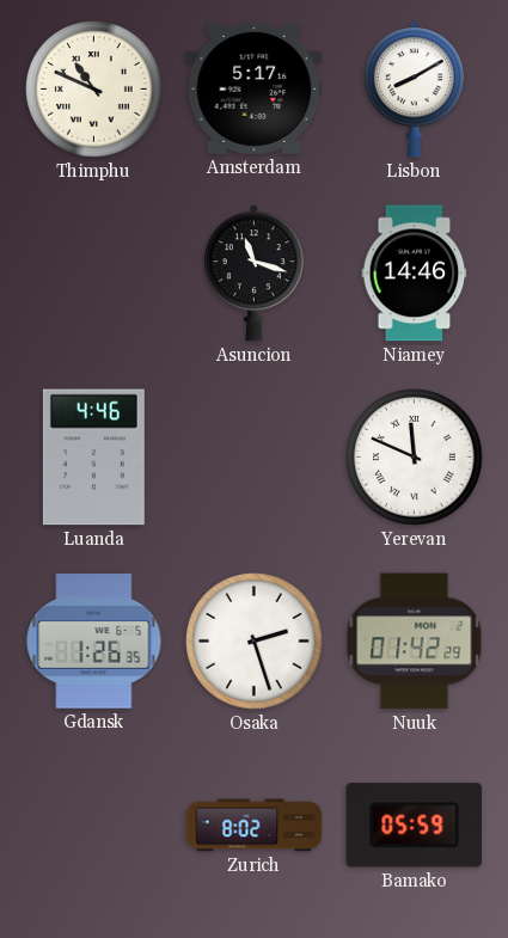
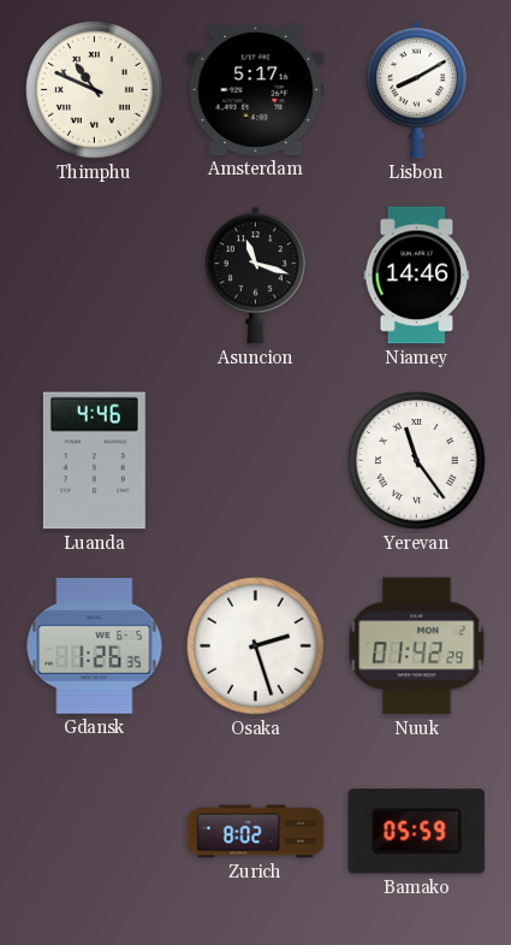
Yerevan: 11:49 -> 11:24
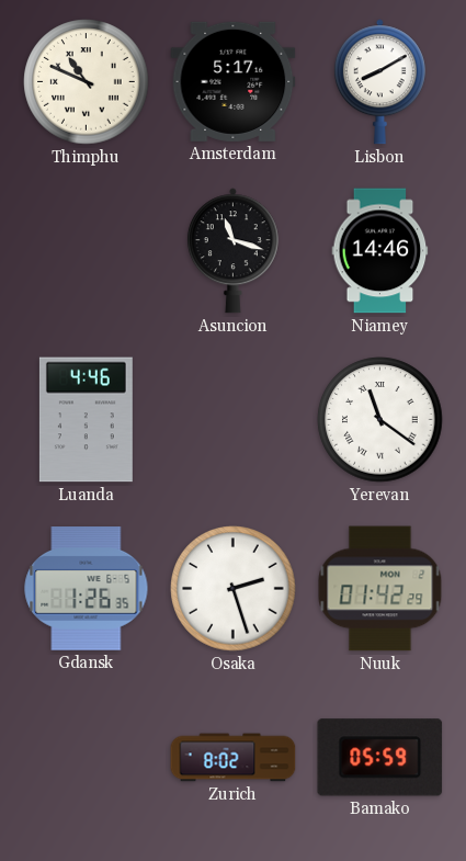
Yerevan: 11:24 -> 11:21
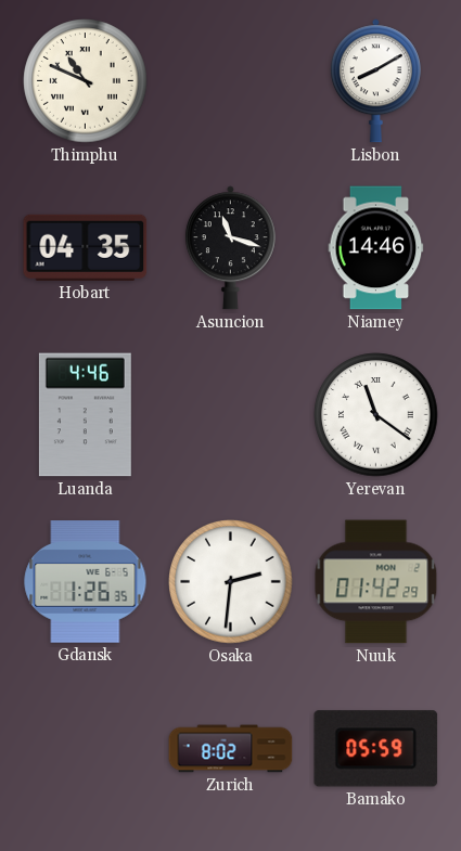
Amsterdam: 5:17 -> none
Hobart: none -> 04:35
Osaka: 2:27 -> 2:31
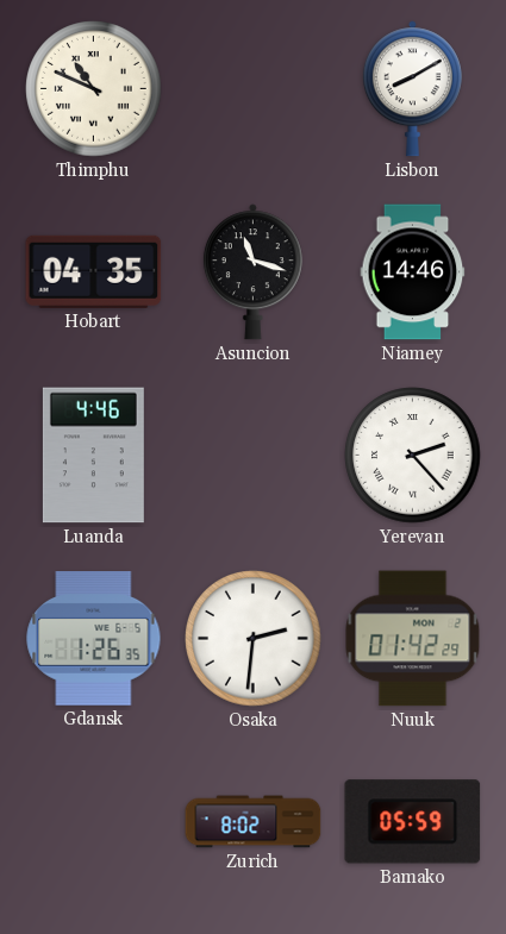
Yerevan: 11:21 -> 2:23
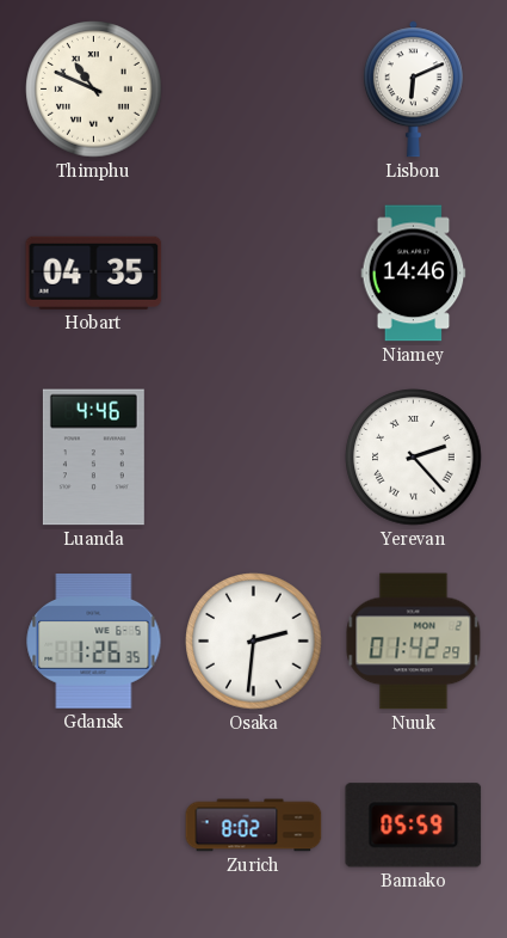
Lisbon: 8:10 -> 6:11
Asuncion: 11:18 -> none
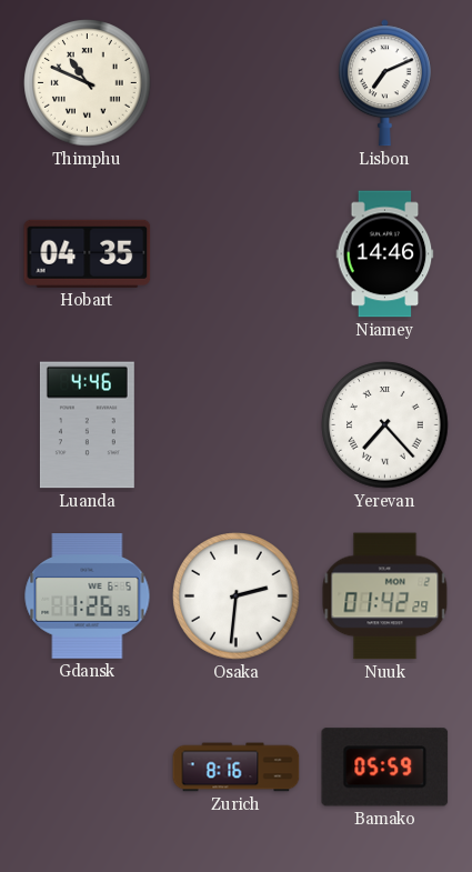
Lisbon: 6:11 -> 7:11
Yerevan: 2:23 -> 7:23
Zurich: 8:02 -> 8:16
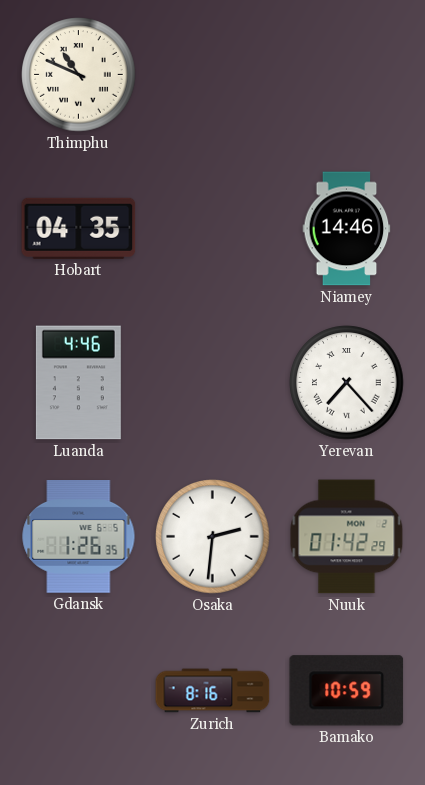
Lisbon: 7:11 -> none
Bamako: 05:59 -> 10:59
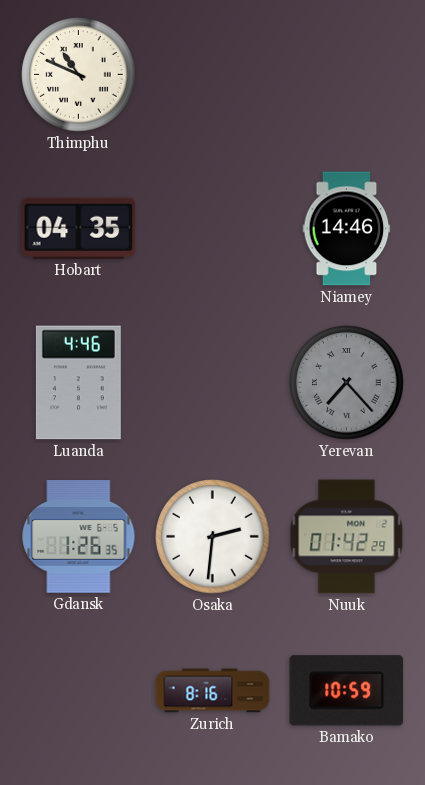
Yerevan dial: white -> grey
